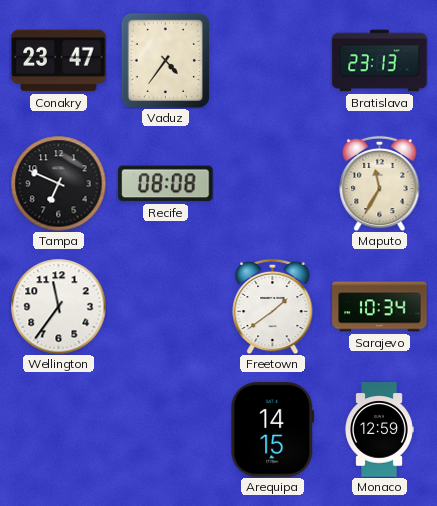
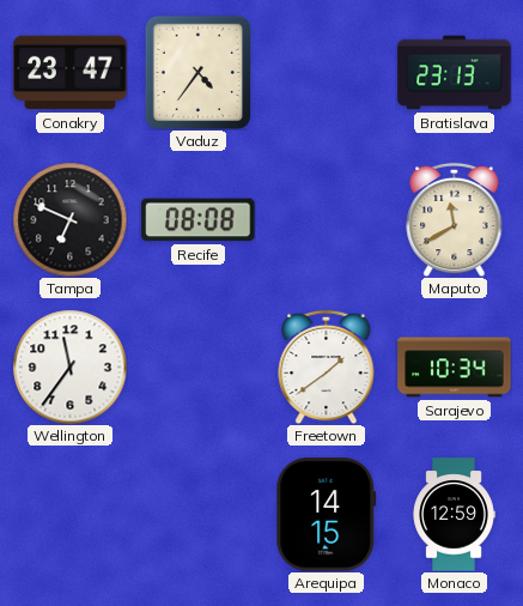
Maputo: 11:35 -> 11:40
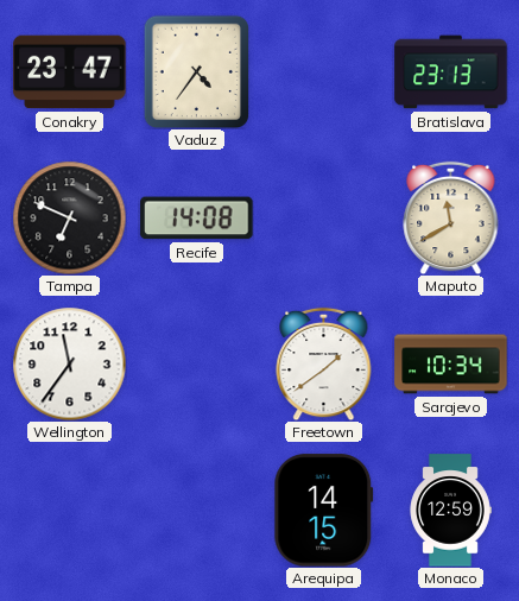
Recife: 08:08 -> 14:08
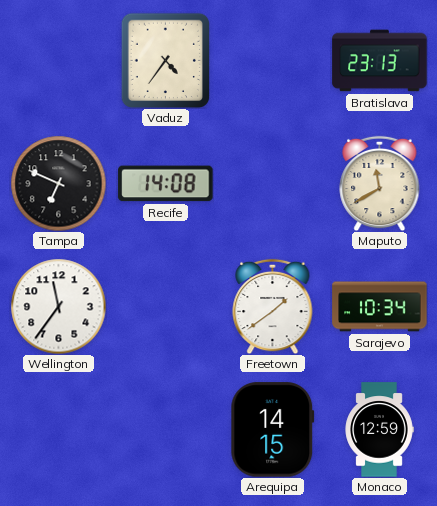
Conakry: 23:47 -> none
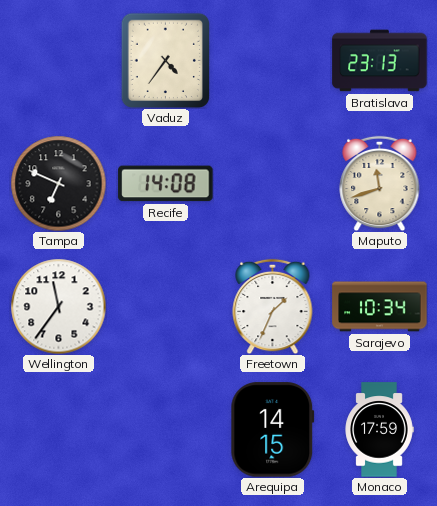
Maputo: 11:40 -> 11:42
Freetown: 1:39 -> 1:34
Monaco: 12:59 -> 17:59
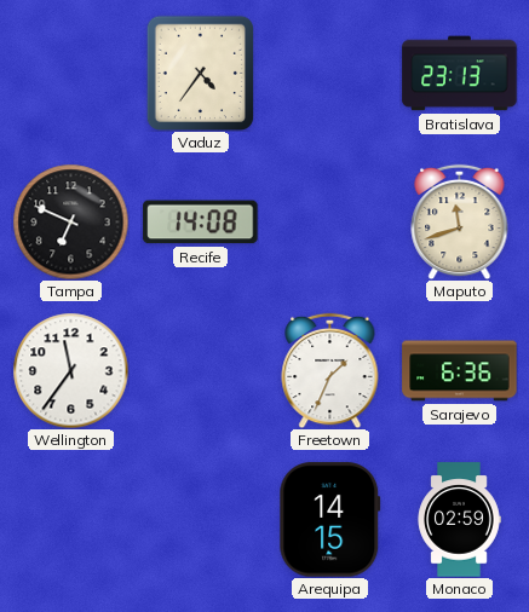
Sarajevo: 10:34 -> 6:36
Monaco: 17:59 -> 02:59
